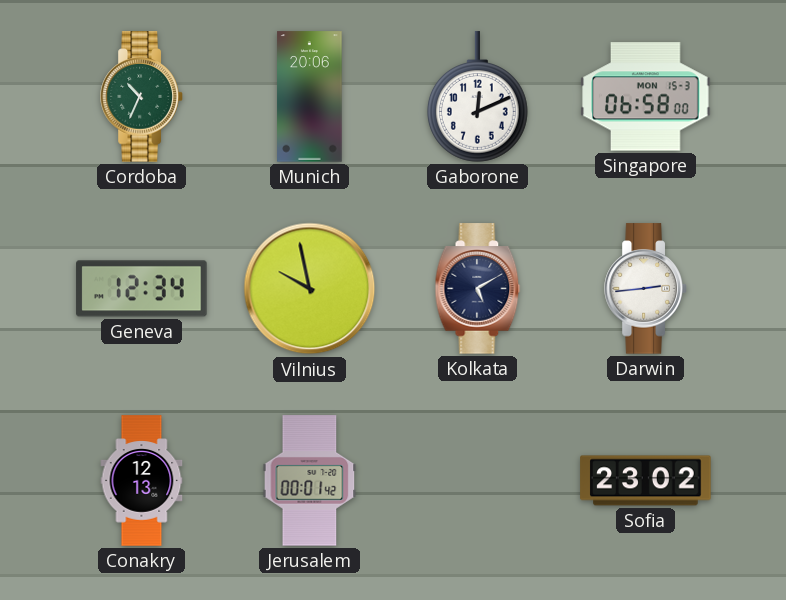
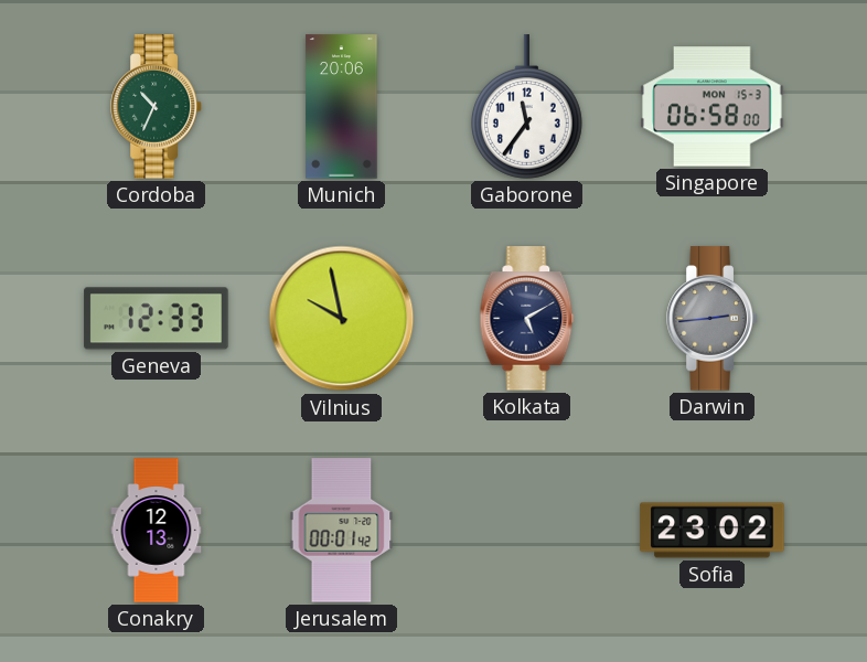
Gaborone: 12:11 -> 11:36
Geneva: 12:34 -> 12:33
Darwin dial: white -> grey
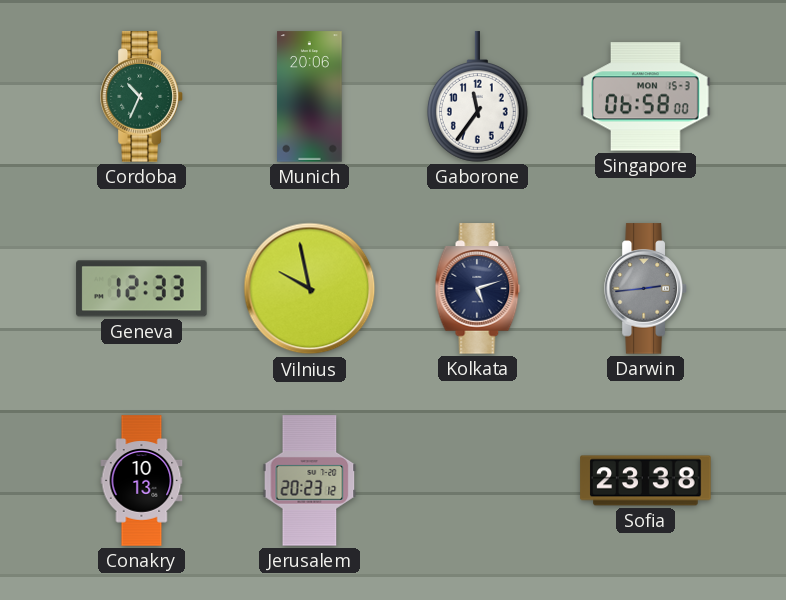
Kolkata: 5:10 -> 5:12
Conakry: 12:13 -> 10:13
Jerusalem: 00:01 -> 20:23
Sofia: 23:02 -> 23:38
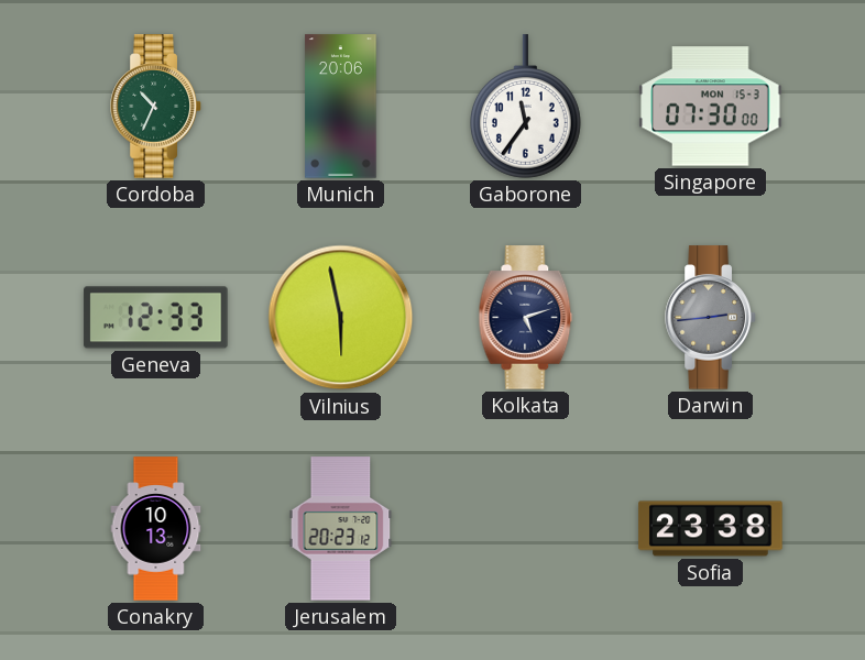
Singapore: 06:58 -> 07:30
Vilnius: 9:58 -> 5:58
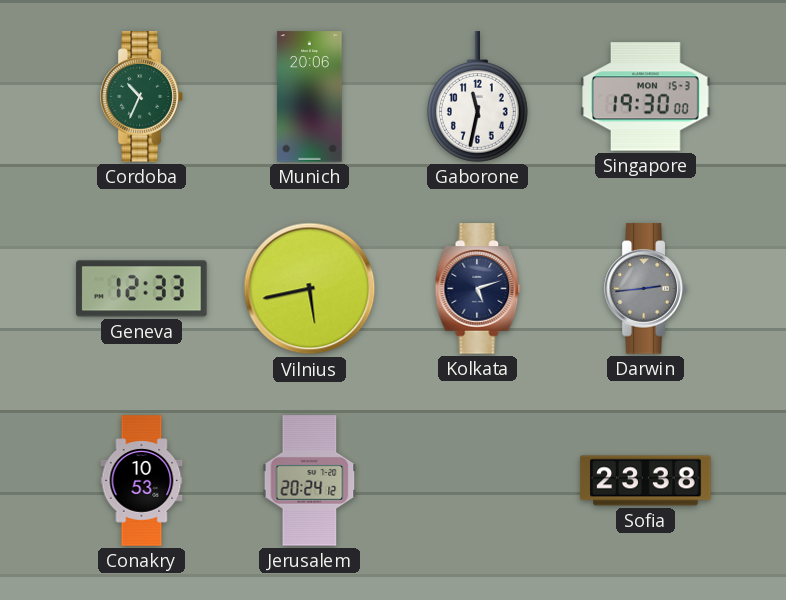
Gaborone: 11:36 -> 11:32
Singapore: 07:30 -> 19:30
Vilnius: 5:58 -> 5:43
Conakry: 10:13 -> 10:53
Jerusalem: 20:23 -> 20:24
